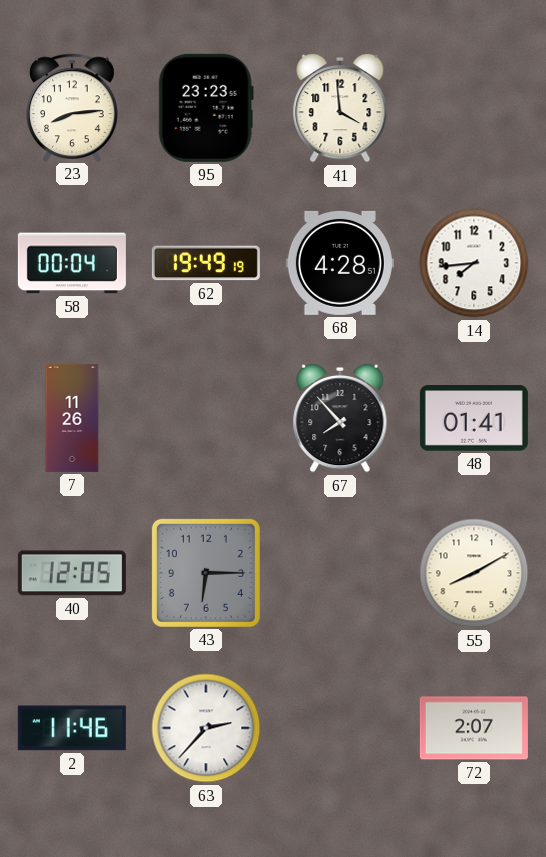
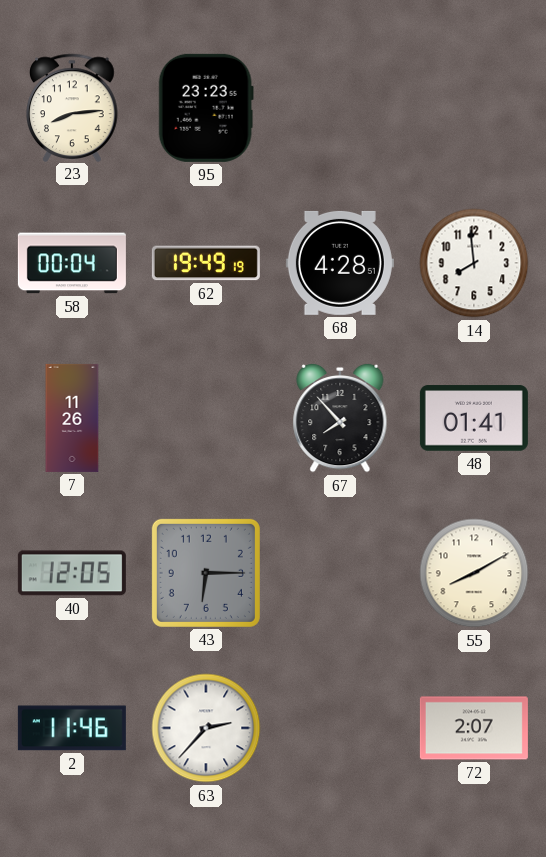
41: 3:59 -> none
14: 7:44 -> 7:59
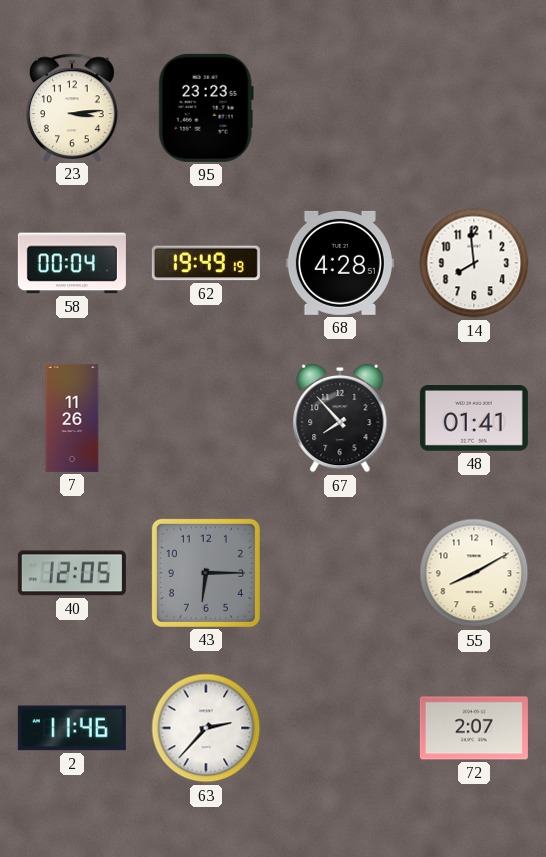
23: 8:14 -> 3:14
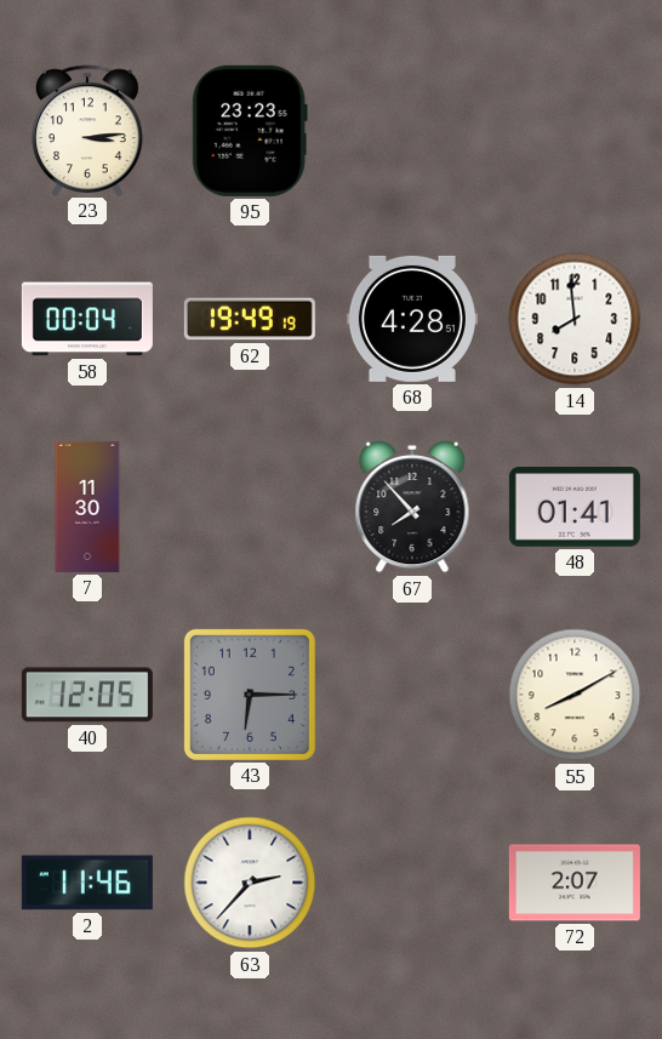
7: 11:26 -> 11:30
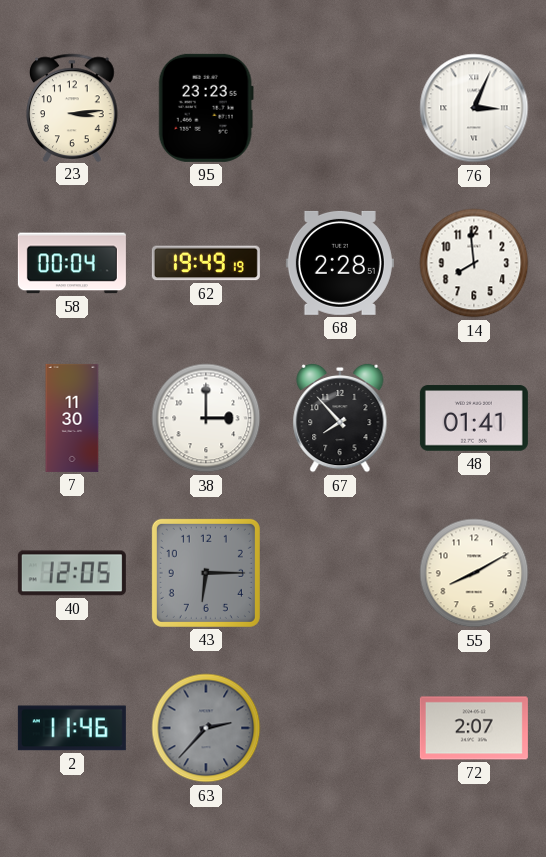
76: none -> 3:04
68: 4:28 -> 2:28
38: none -> 3:00
63 dial: white -> grey
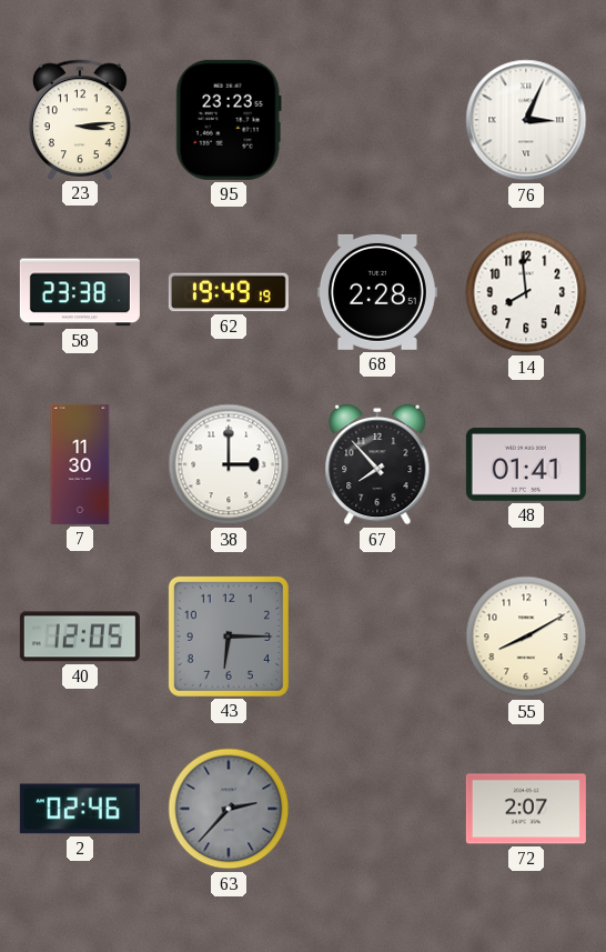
58: 00:04 -> 23:38
2: 11:46 -> 02:46
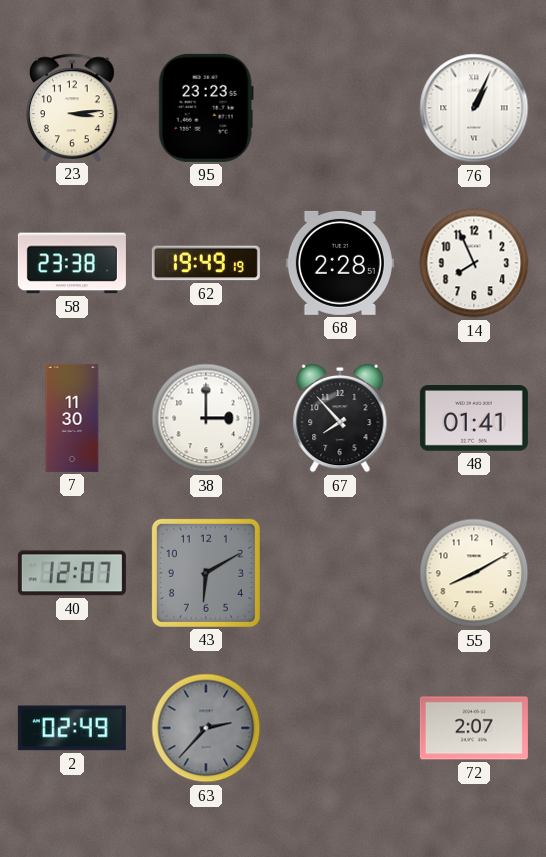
76: 3:04 -> 1:04
14: 7:59 -> 7:56
40: 12:05 -> 12:07
43: 6:15 -> 6:10
2: 02:46 -> 02:49
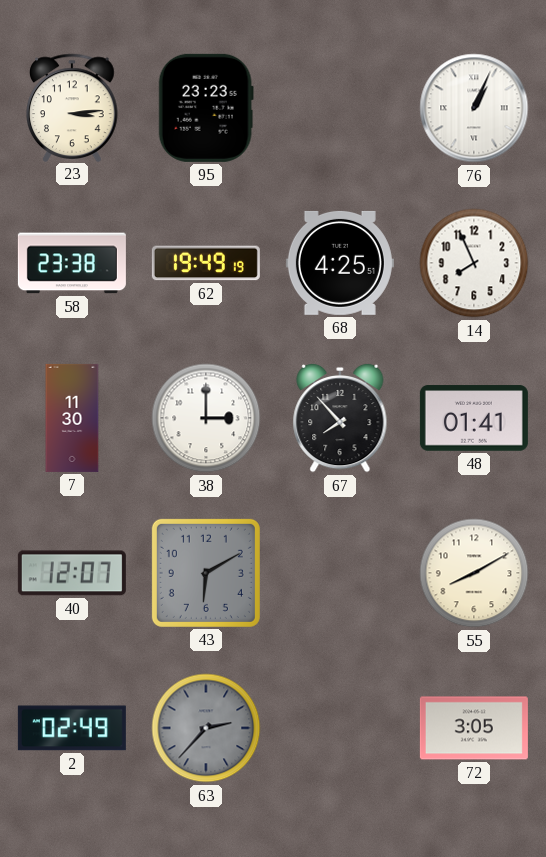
68: 2:28 -> 4:25
72: 2:07 -> 3:05
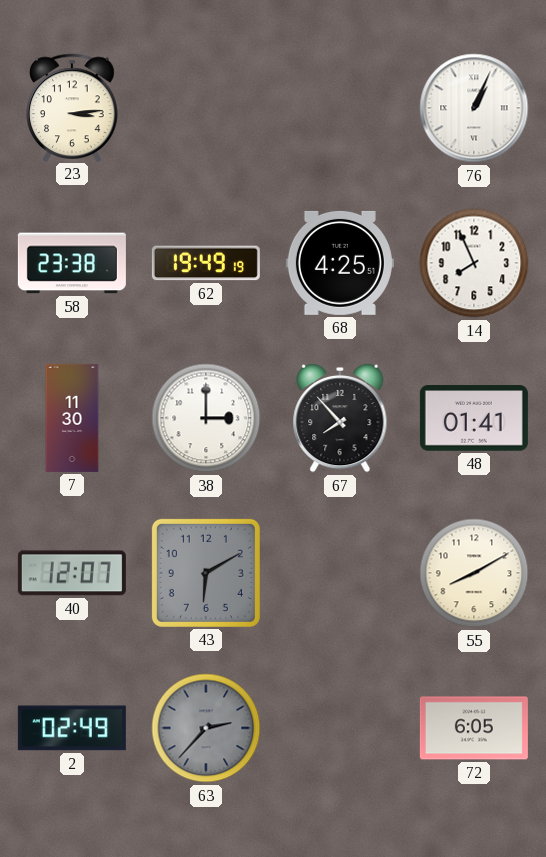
95: 23:23 -> none
72: 3:05 -> 6:05
